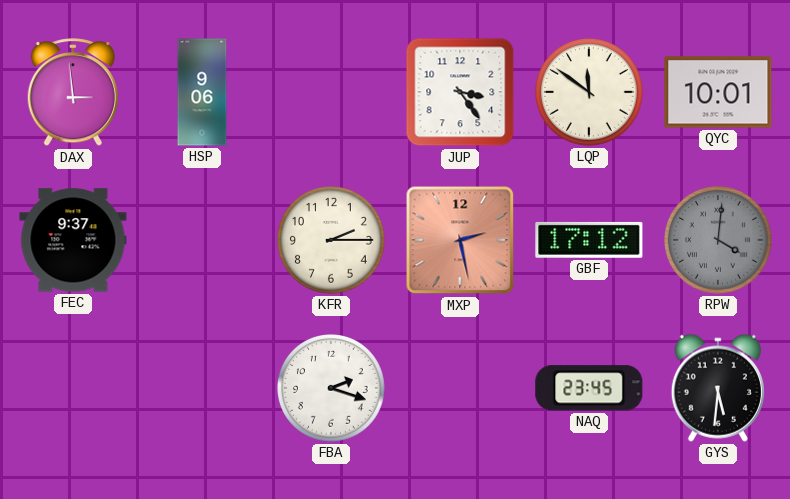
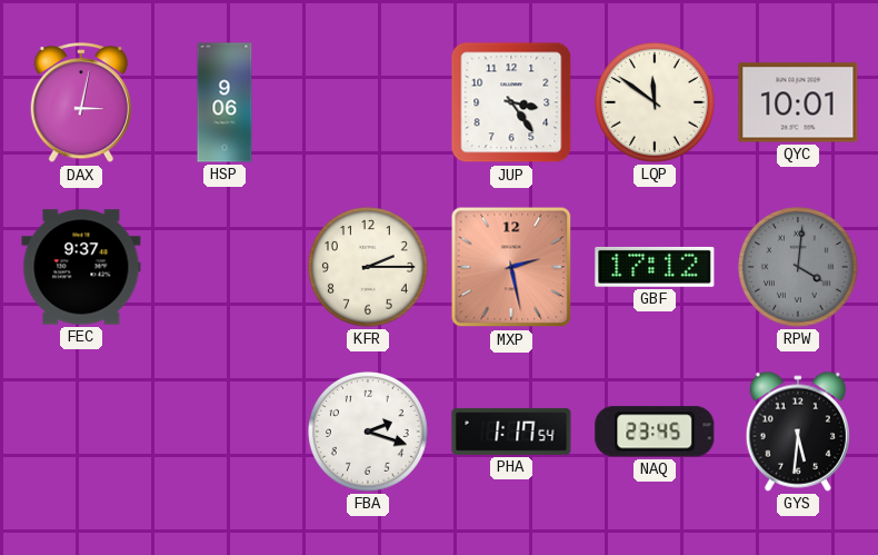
DAX: 2:59 -> 3:02
PHA: none -> 1:17
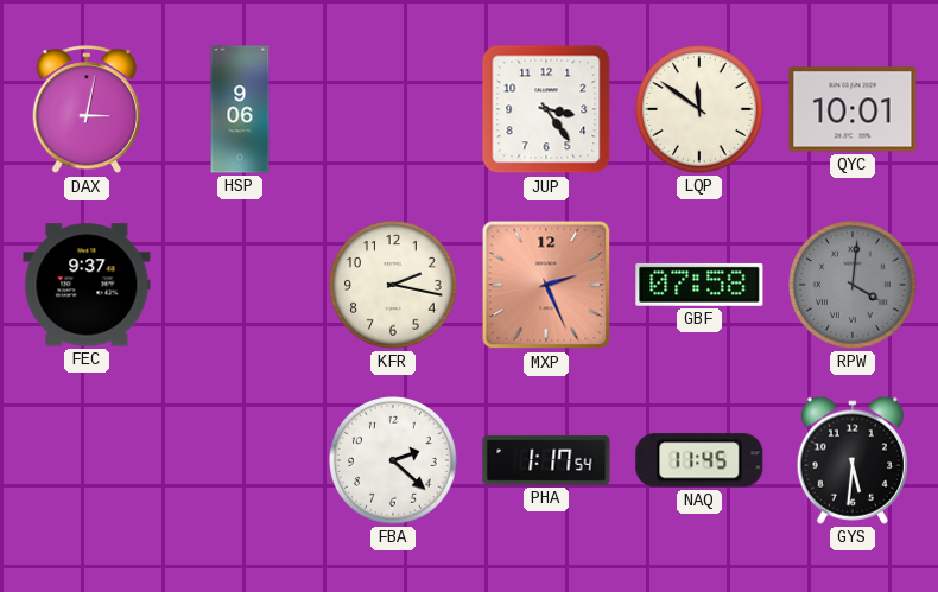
KFR: 2:15 -> 2:17
MXP: 2:28 -> 2:26
GBF: 17:12 -> 07:58
FBA: 2:18 -> 2:22
NAQ: 23:45 -> 11:45
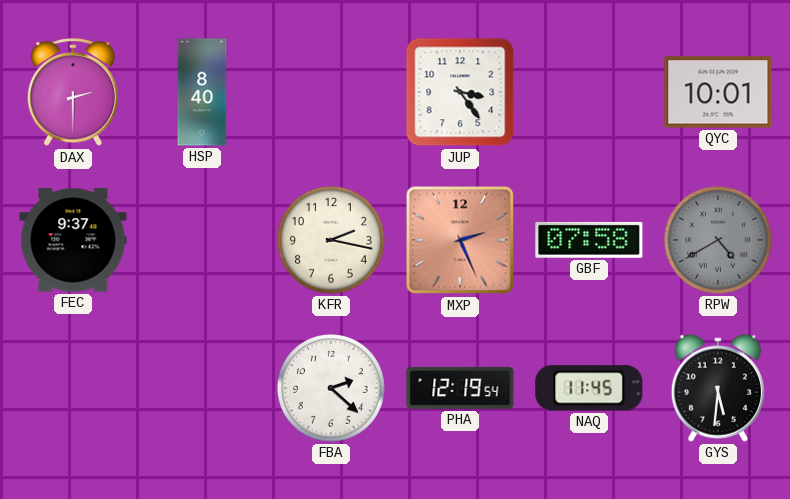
DAX: 3:02 -> 2:30
HSP: 9:06 -> 8:40
LQP: 11:51 -> none
RPW: 4:01 -> 4:40
PHA: 1:17 -> 12:19
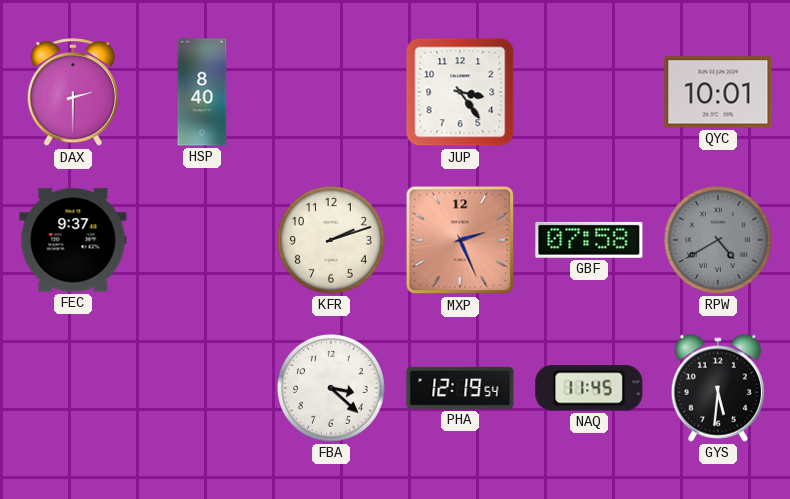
KFR: 2:17 -> 2:12
FBA: 2:22 -> 3:22
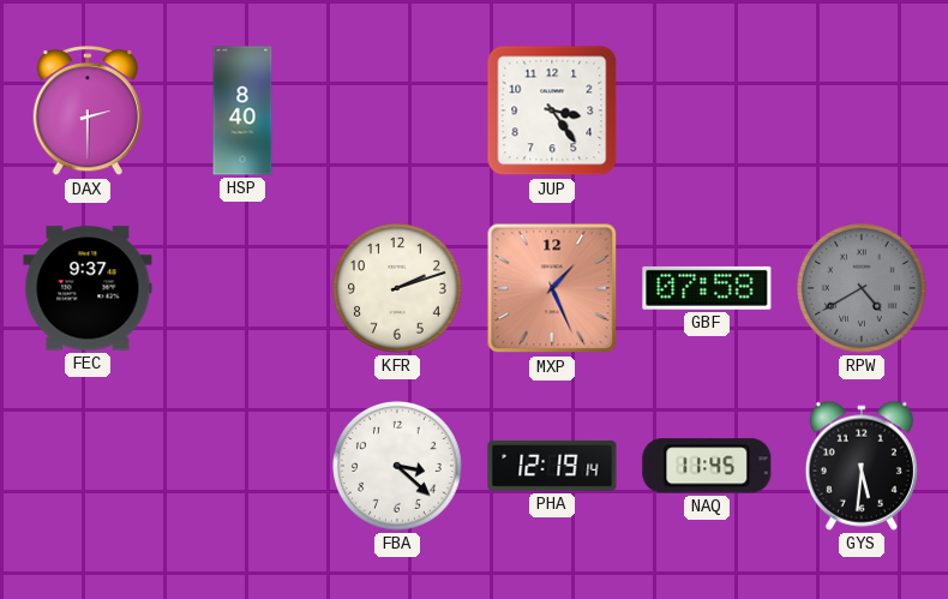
QYC: 10:01 -> none
MXP: 2:26 -> 1:26
PHA: 12:19:54 -> 12:19:14
